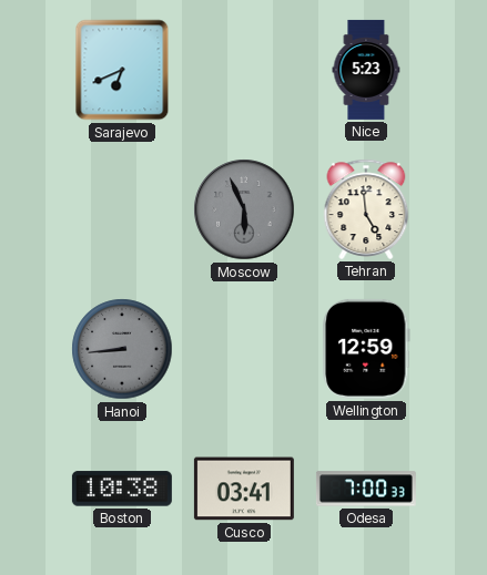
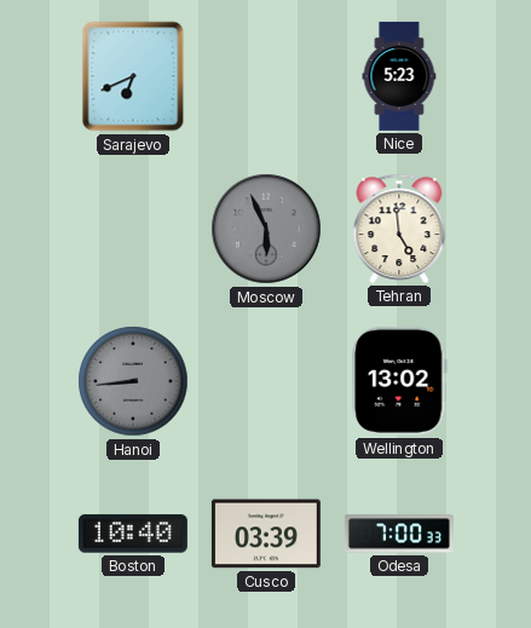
Wellington: 12:59 -> 13:02
Boston: 10:38 -> 10:40
Cusco: 03:41 -> 03:39
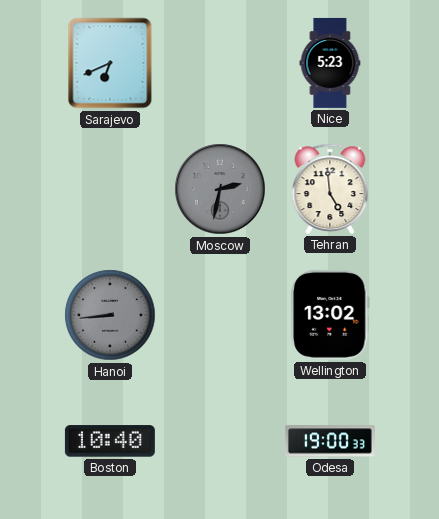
Moscow: 5:56 -> 2:32
Cusco: 03:39 -> none
Odesa: 7:00 -> 19:00
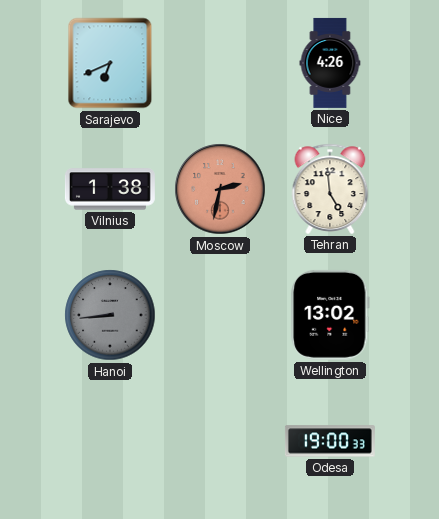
Nice: 5:23 -> 4:26
Vilnius: none -> 1:38
Moscow dial: grey -> salmon
Boston: 10:40 -> none
